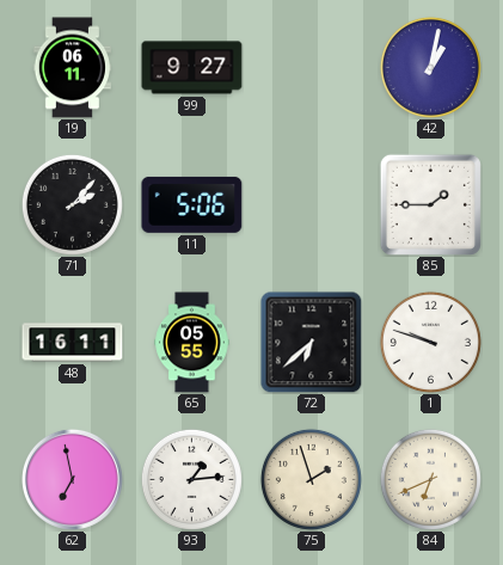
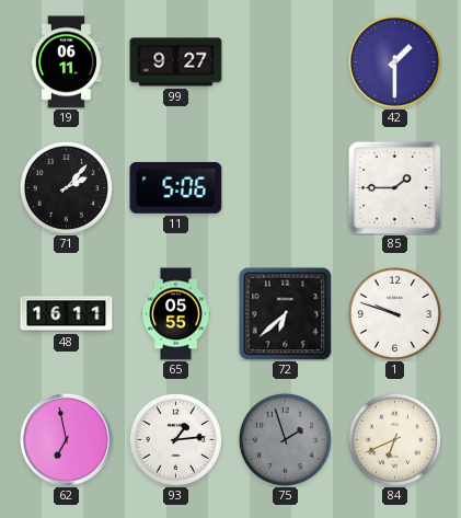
42: 1:02 -> 1:30
75 dial: cream -> grey
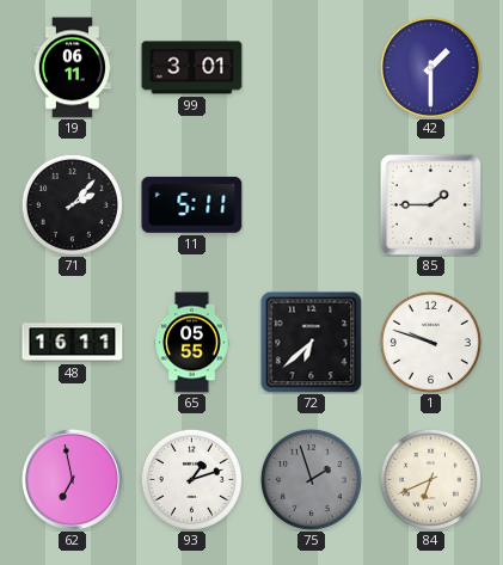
99: 9:27 -> 3:01
11: 5:06 -> 5:11
93: 1:14 -> 1:12
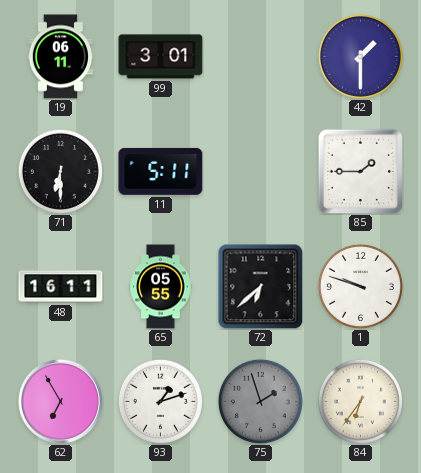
71: 2:07 -> 6:30
62: 6:58 -> 6:55
84: 6:41 -> 6:36
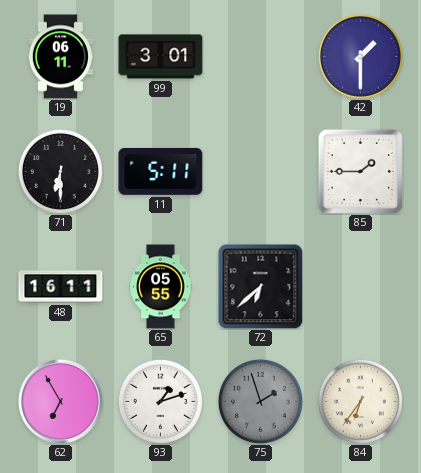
1: 9:48 -> none
